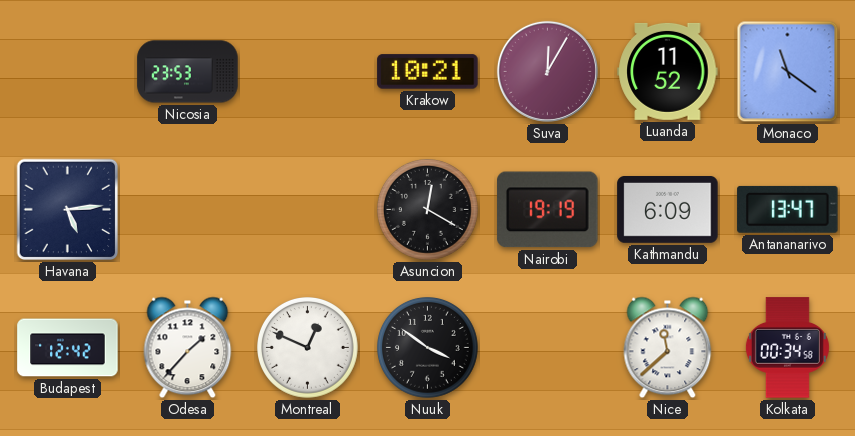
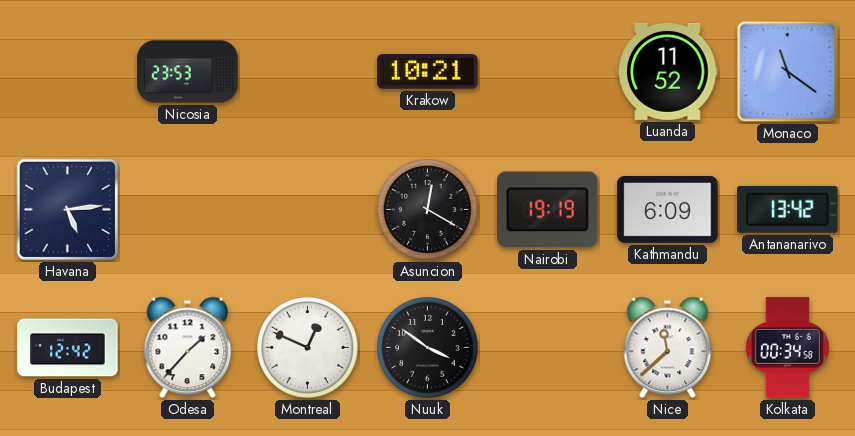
Suva: 12:05 -> none
Antananarivo: 13:47 -> 13:42
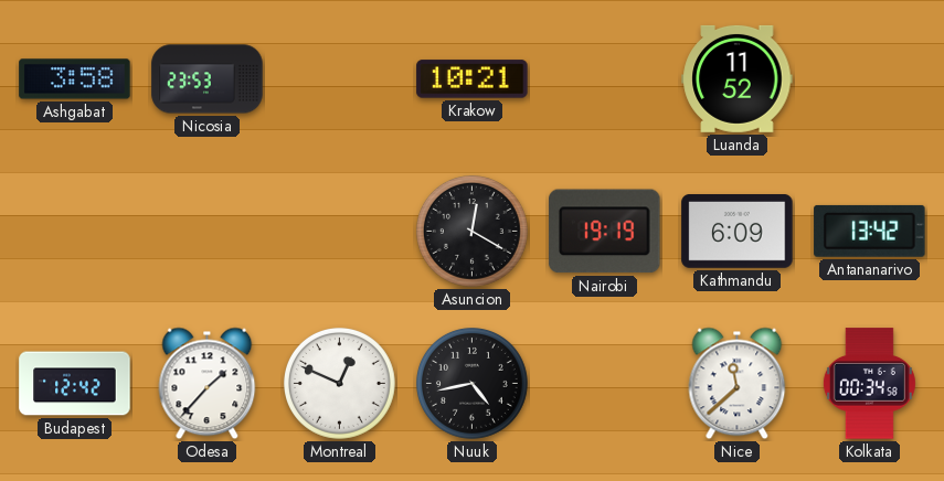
Ashgabat: none -> 3:58
Monaco: 11:21 -> none
Havana: 5:14 -> none
Nuuk: 3:51 -> 4:43
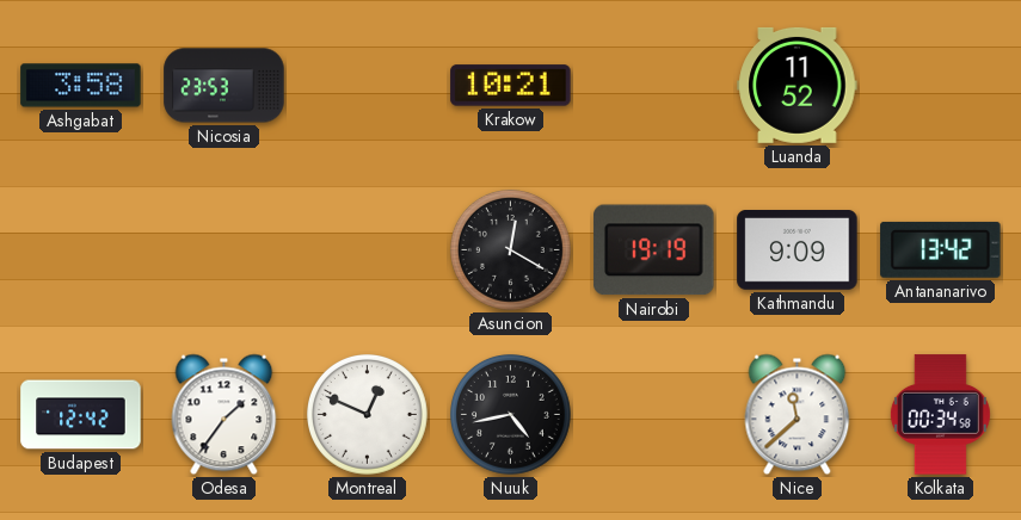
Kathmandu: 6:09 -> 9:09
Odesa: 1:37 -> 1:36
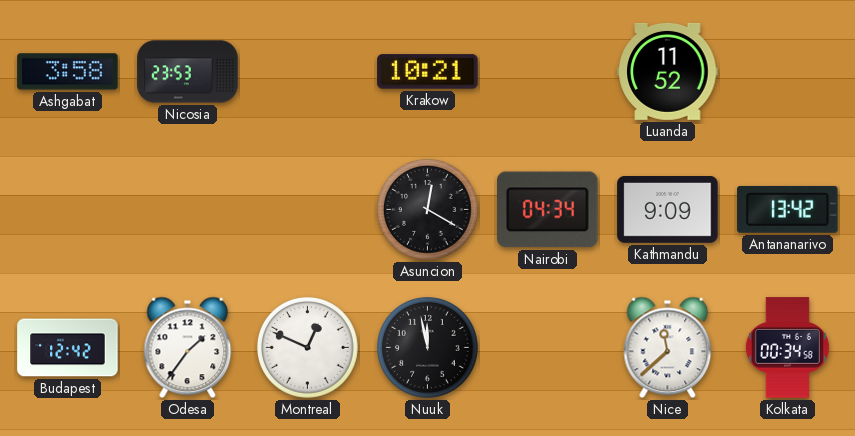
Nairobi: 19:19 -> 04:34
Nuuk: 4:43 -> 11:58
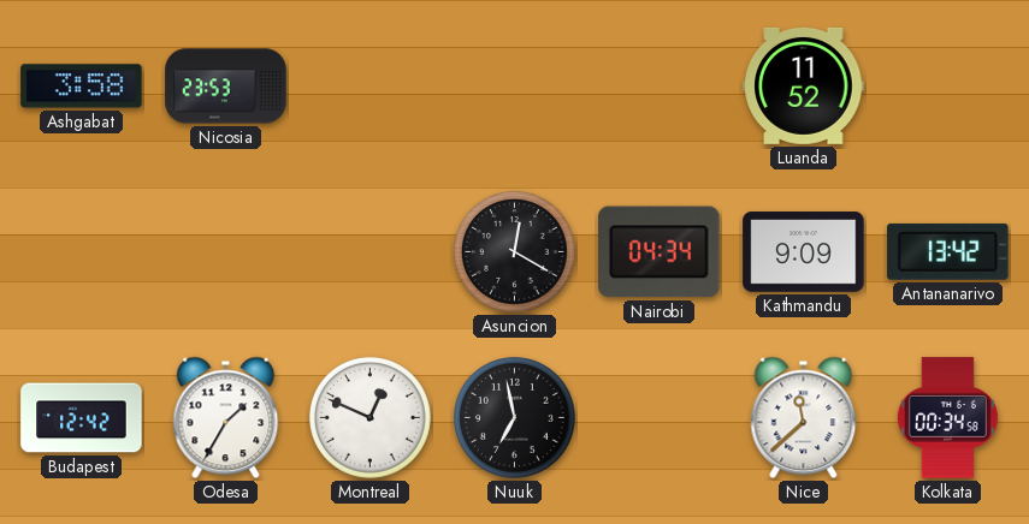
Krakow: 10:21 -> none
Odesa: 1:36 -> 1:35
Nuuk: 11:58 -> 6:58
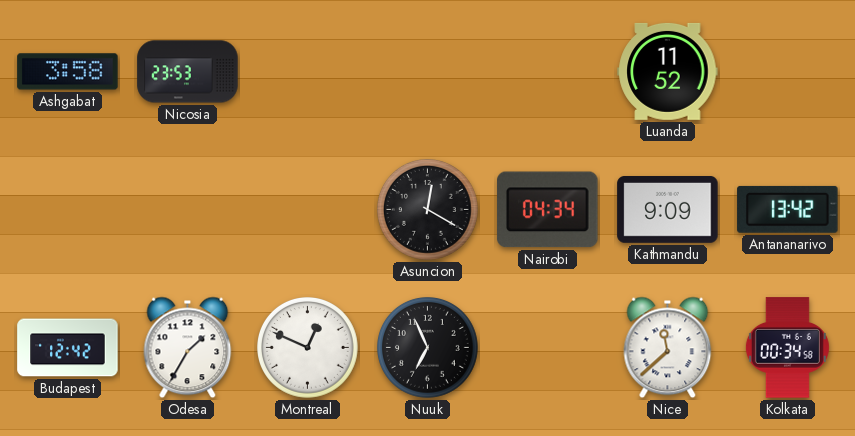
Nuuk: 6:58 -> 6:56
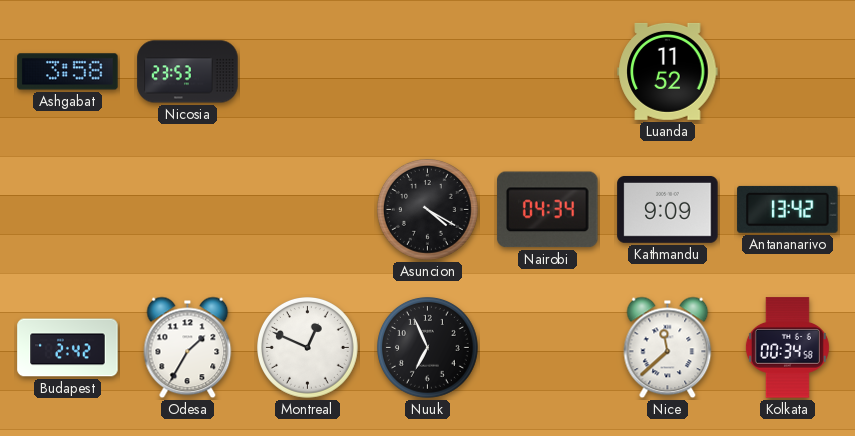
Asuncion: 12:20 -> 4:20
Budapest: 12:42 -> 2:42
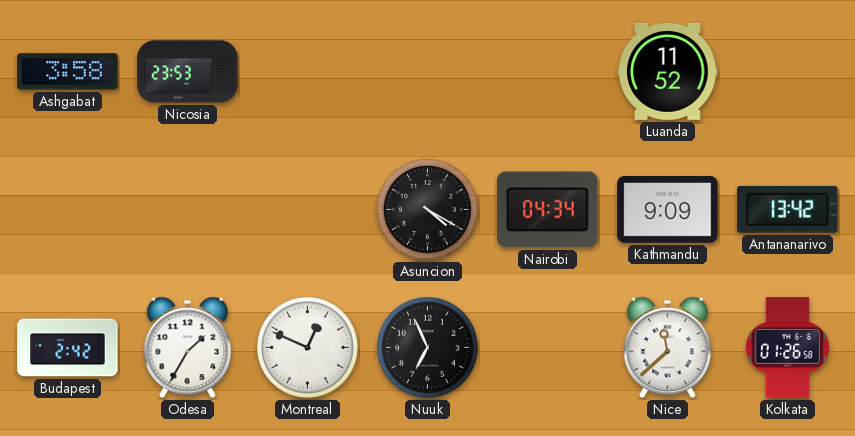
Kolkata: 00:34 -> 01:26
